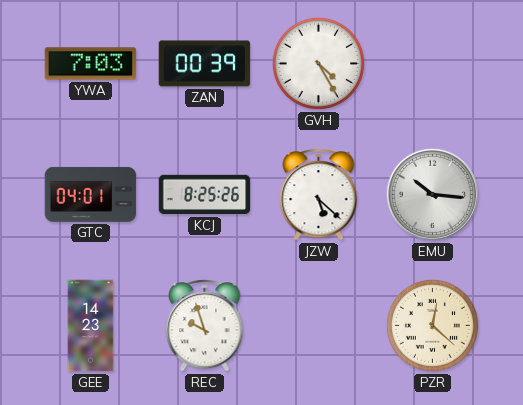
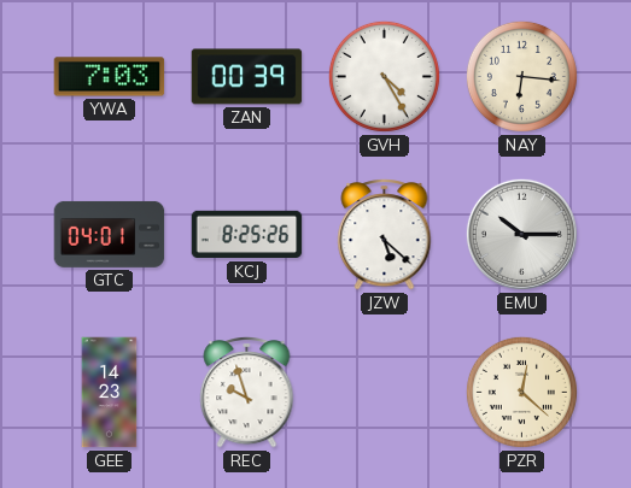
NAY: none -> 6:16
EMU: 10:16 -> 10:15
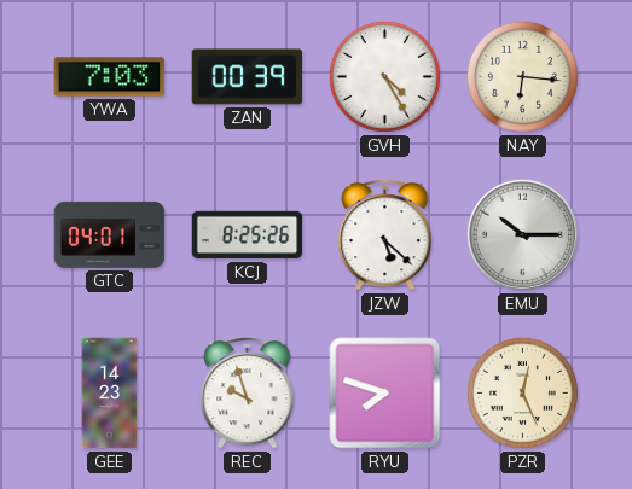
RYU: none -> 7:48
PZR: 12:22 -> 12:26
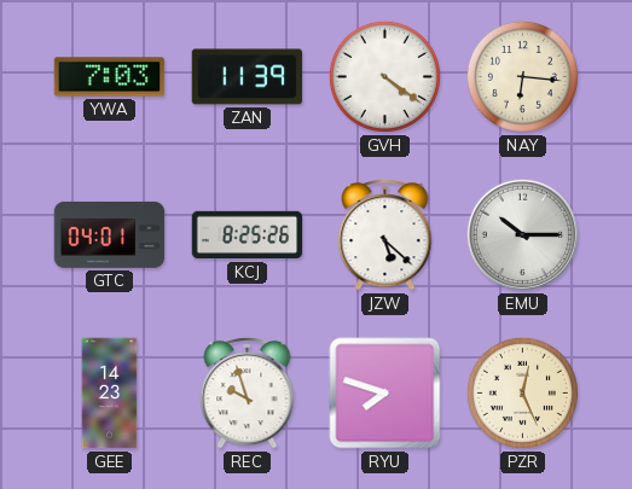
ZAN: 00:39 -> 11:39
GVH: 4:25 -> 4:21
